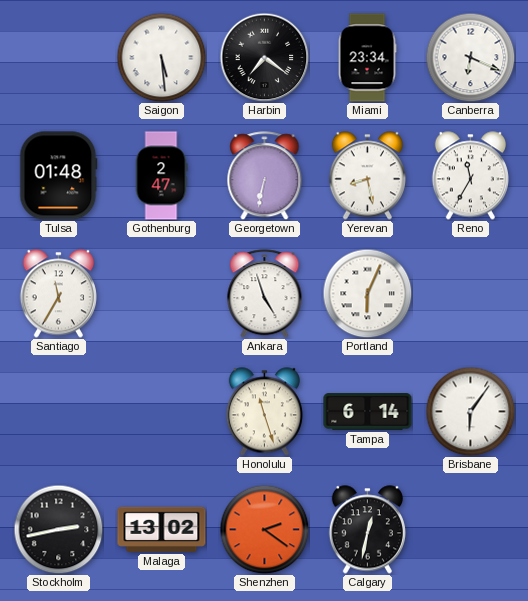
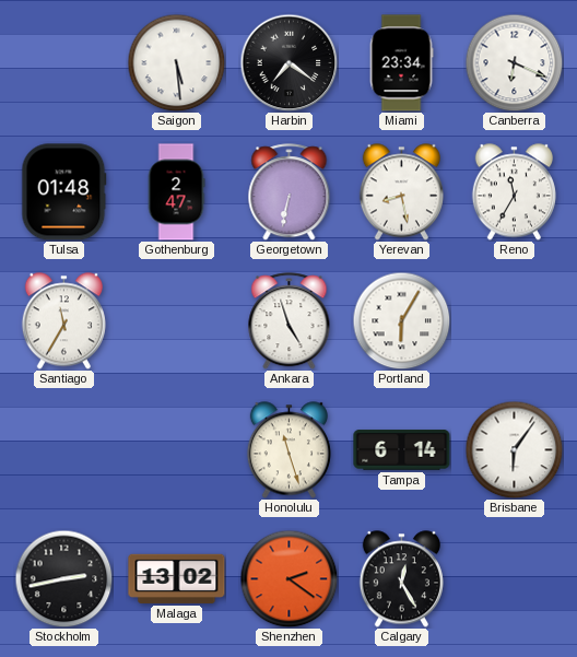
Portland: 6:04 -> 6:05
Calgary: 12:32 -> 12:25
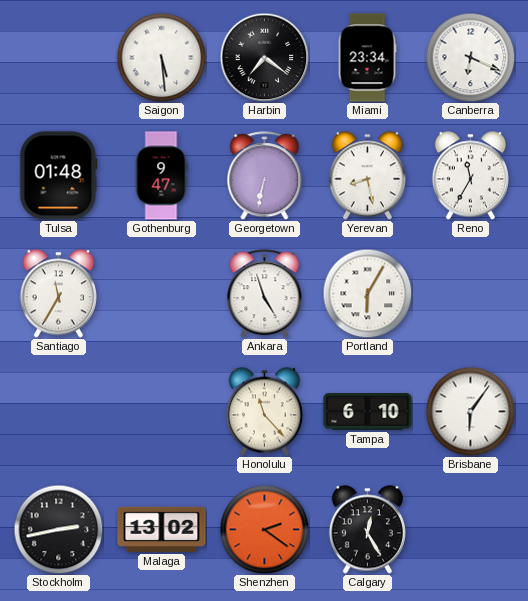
Gothenburg: 2:47 -> 9:47
Honolulu: 11:27 -> 11:23
Tampa: 6:14 -> 6:10
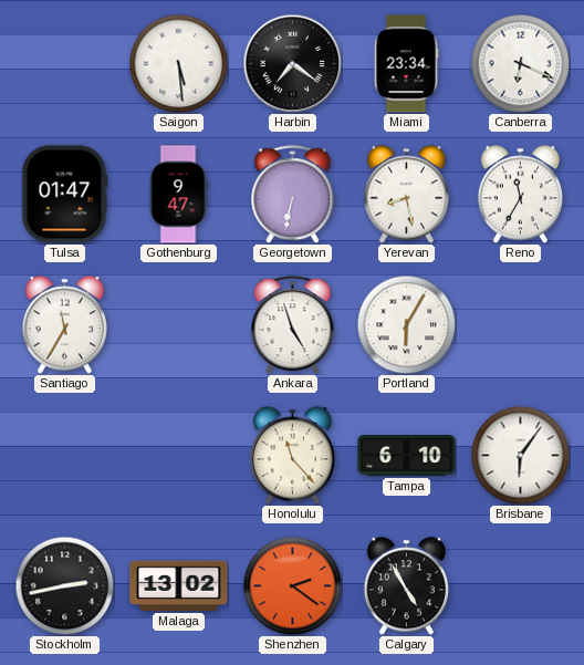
Tulsa: 01:48 -> 01:47
Calgary: 12:25 -> 4:55
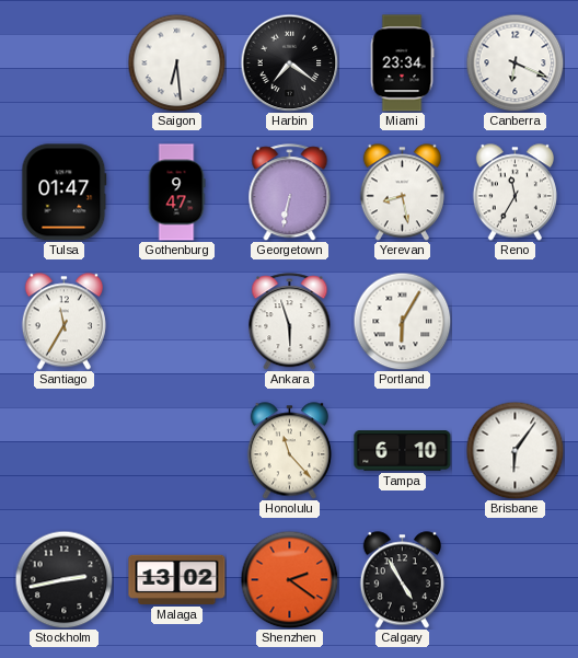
Saigon: 5:29 -> 6:29
Ankara: 4:57 -> 5:57
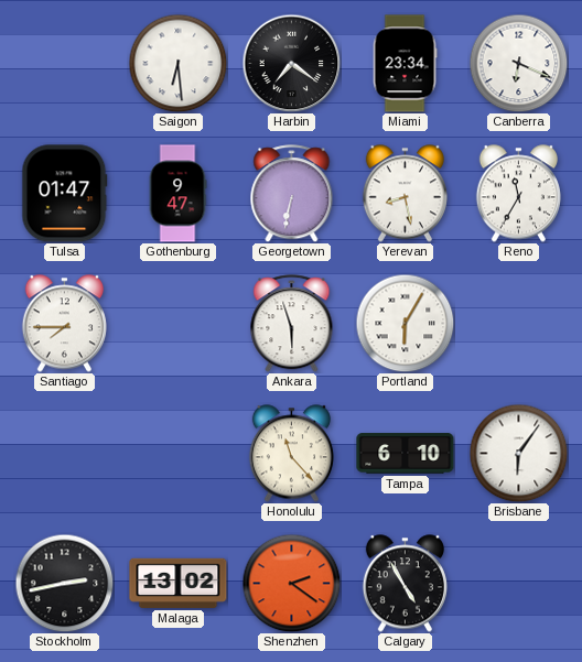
Santiago: 11:35 -> 7:45
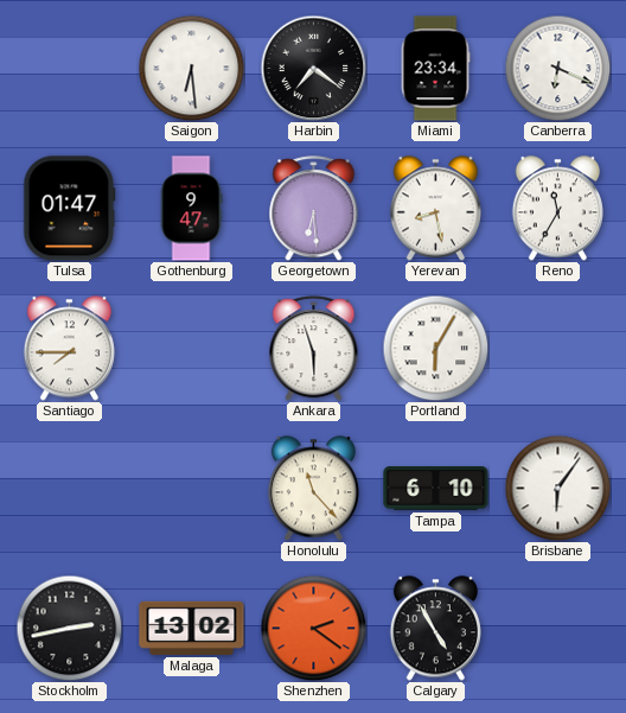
Georgetown: 6:32 -> 6:29
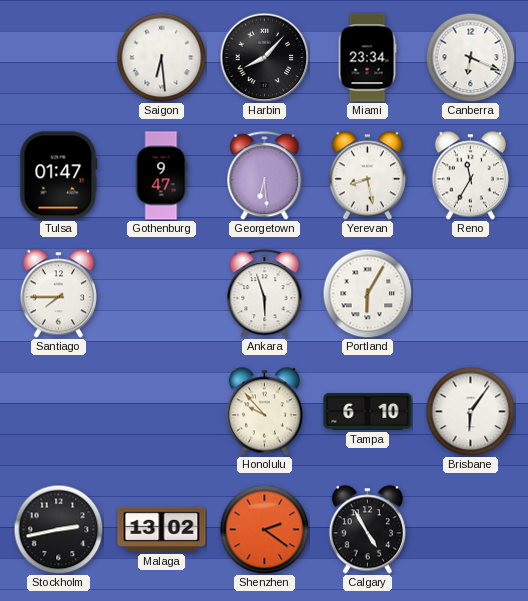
Harbin: 7:21 -> 8:07
Honolulu: 11:23 -> 9:53
